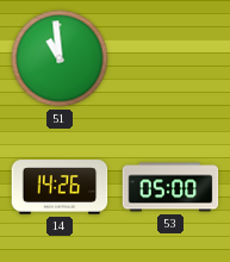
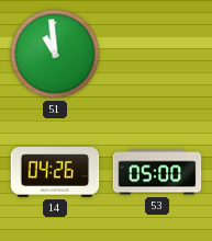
14: 14:26 -> 04:26
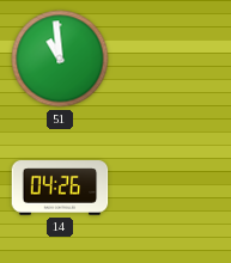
53: 05:00 -> none
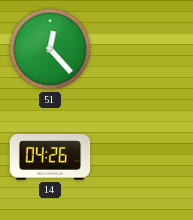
51: 10:59 -> 12:23
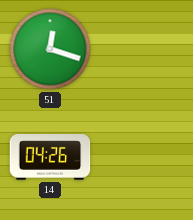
51: 12:23 -> 12:18
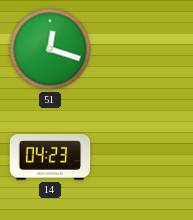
14: 04:26 -> 04:23
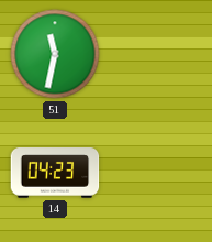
51: 12:18 -> 11:32
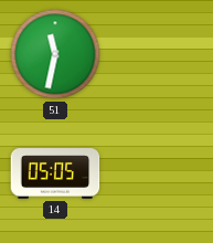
14: 04:23 -> 05:05
